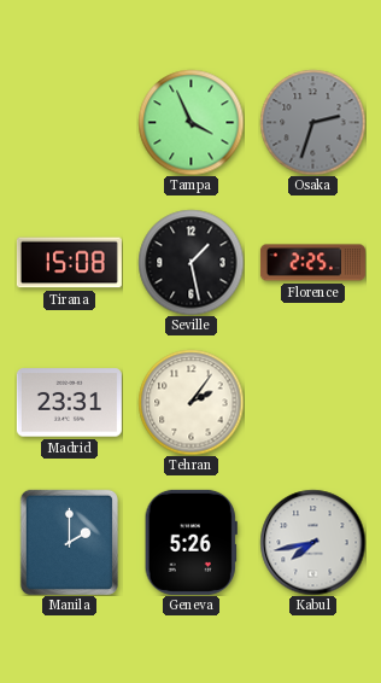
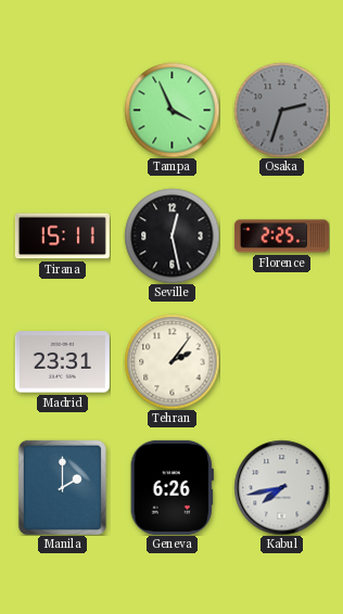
Tirana: 15:08 -> 15:11
Seville: 1:28 -> 12:28
Geneva: 5:26 -> 6:26
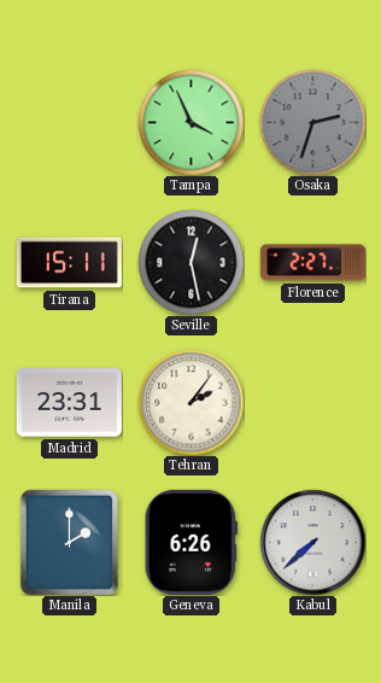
Florence: 2:25 -> 2:27
Kabul: 7:43 -> 7:38
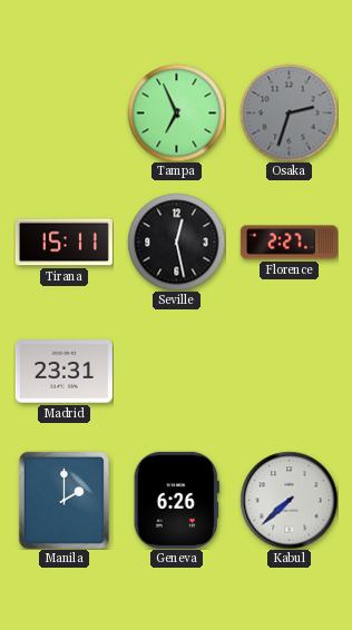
Tampa: 3:56 -> 6:56
Tehran: 2:06 -> none
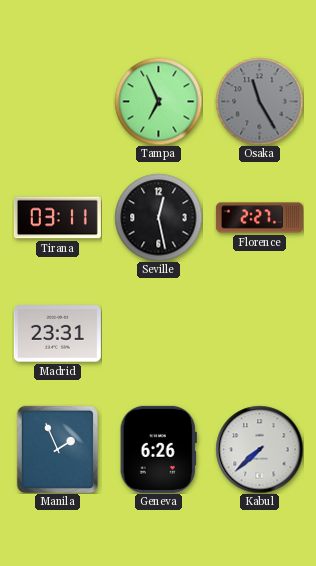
Osaka: 2:33 -> 11:25
Tirana: 15:11 -> 03:11
Manila: 2:00 -> 1:56
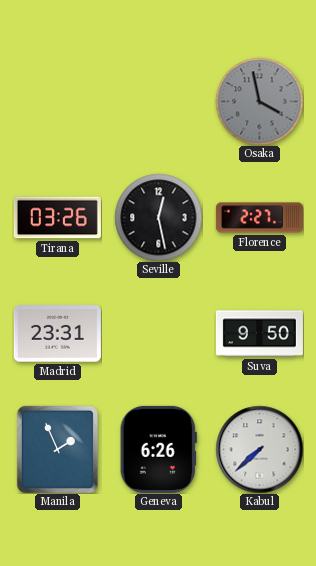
Tampa: 6:56 -> none
Osaka: 11:25 -> 3:58
Tirana: 03:11 -> 03:26
Suva: none -> 9:50
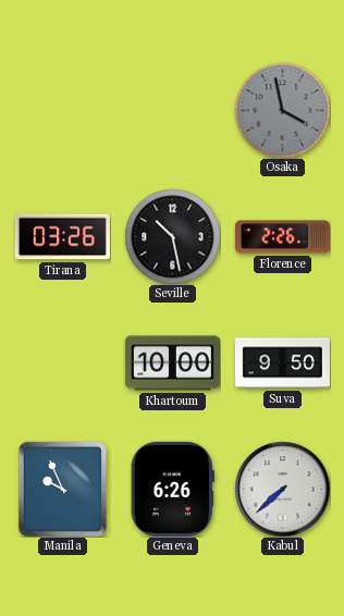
Seville: 12:28 -> 10:28
Florence: 2:27 -> 2:26
Madrid: 23:31 -> none
Khartoum: none -> 10:00
Manila: 1:56 -> 9:56
